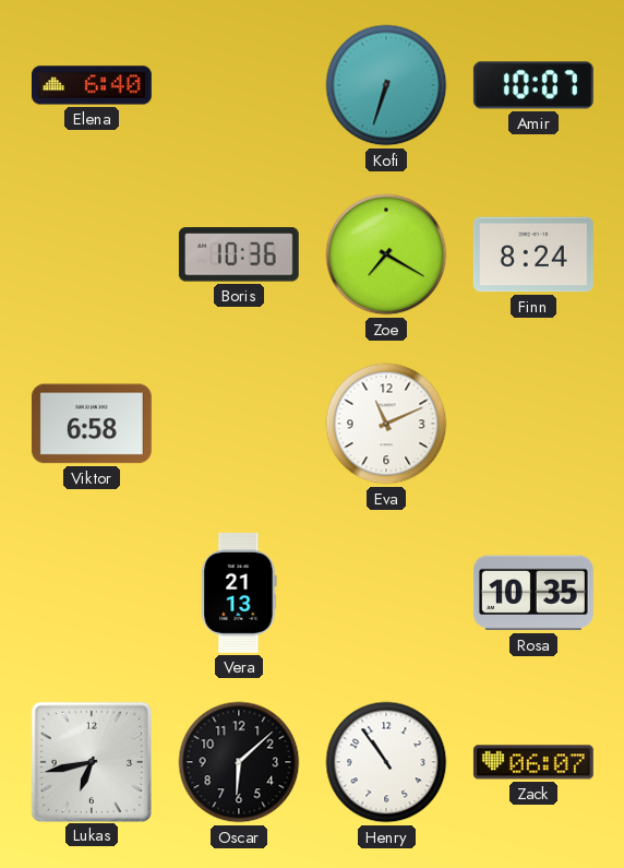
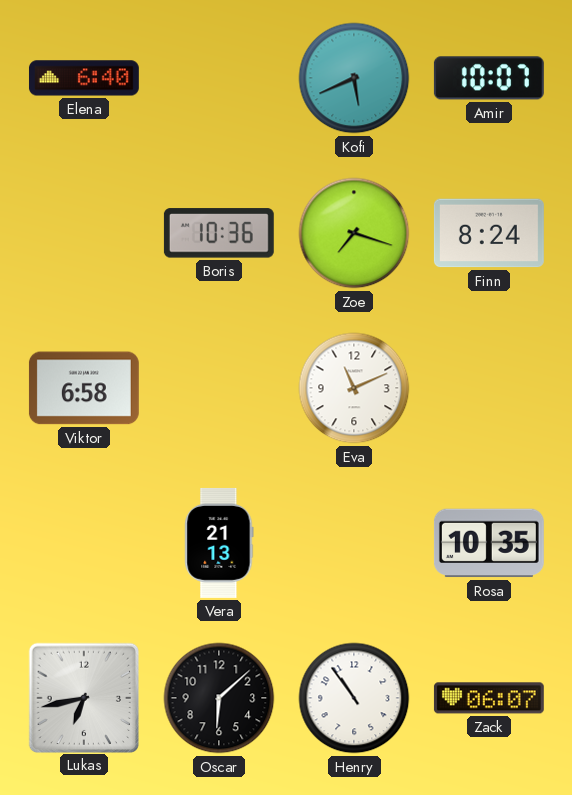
Kofi: 6:33 -> 5:41
Zoe: 7:20 -> 7:18
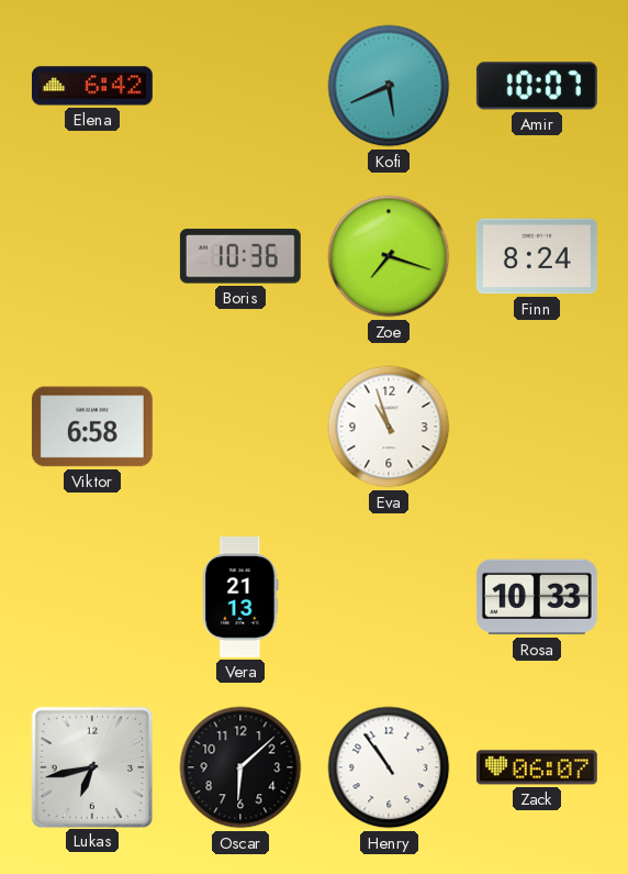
Elena: 6:40 -> 6:42
Eva: 11:11 -> 10:57
Rosa: 10:35 -> 10:33
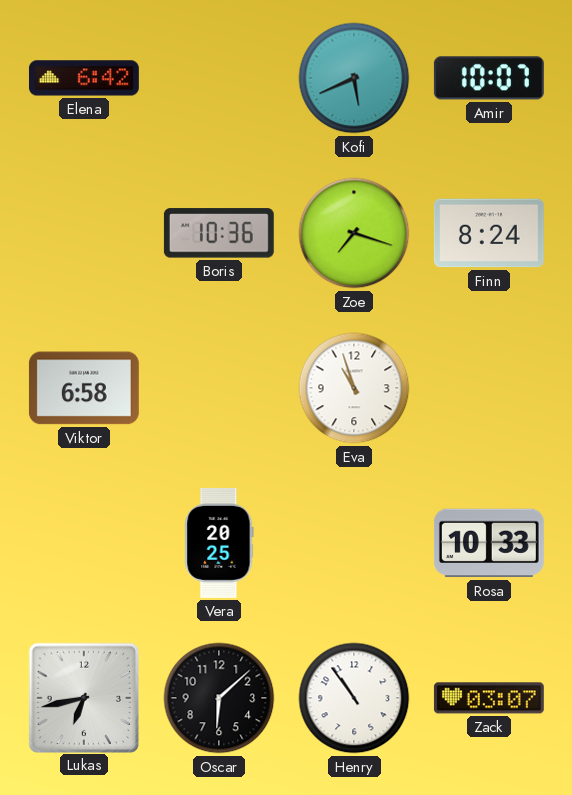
Vera: 21:13 -> 20:25
Zack: 06:07 -> 03:07
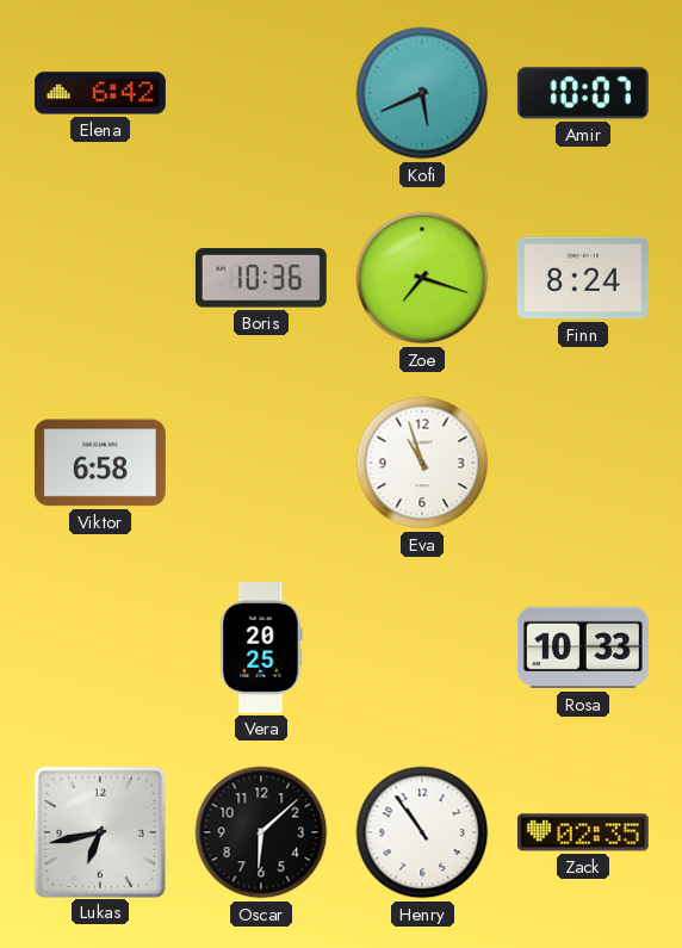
Zack: 03:07 -> 02:35
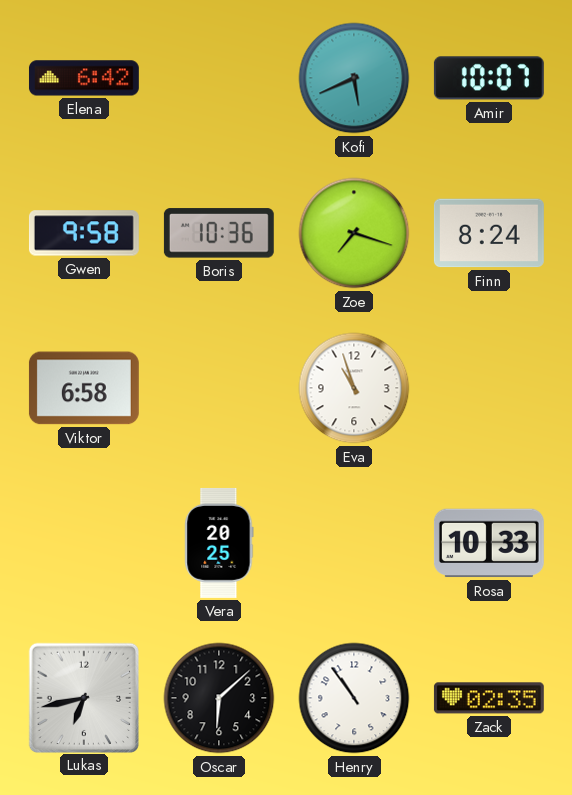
Gwen: none -> 9:58
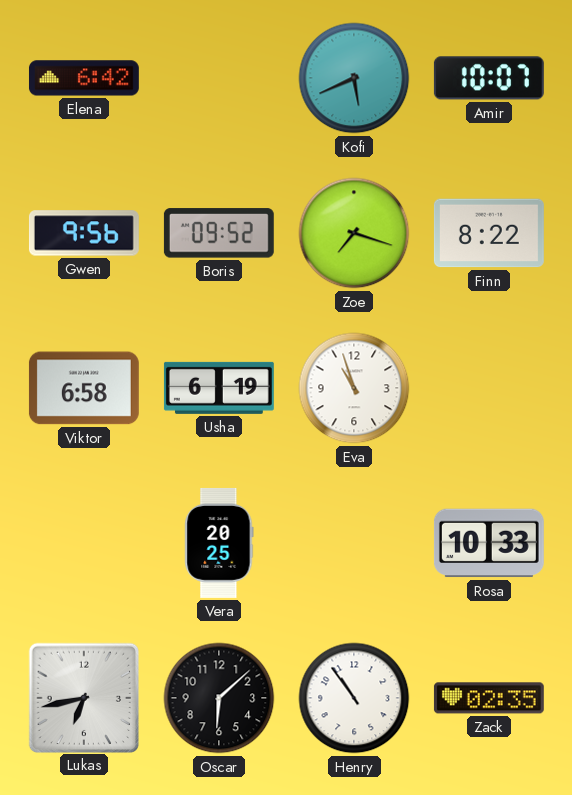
Gwen: 9:58 -> 9:56
Boris: 10:36 -> 09:52
Finn: 8:24 -> 8:22
Usha: none -> 6:19
